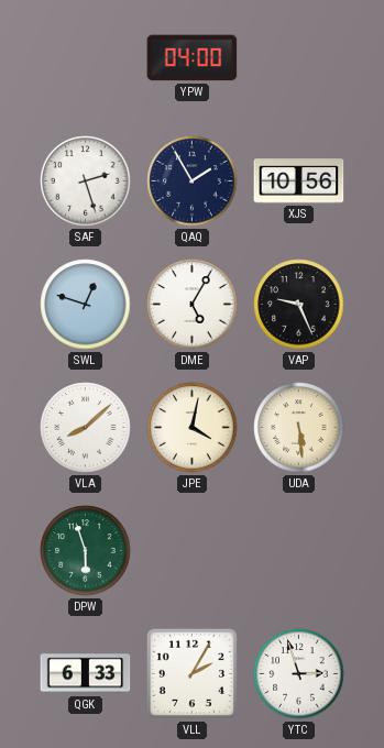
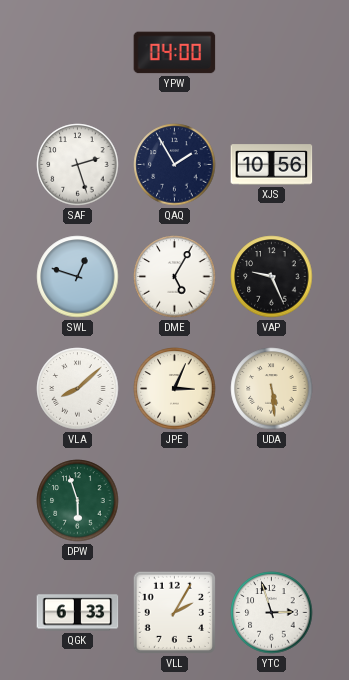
JPE: 4:02 -> 3:04
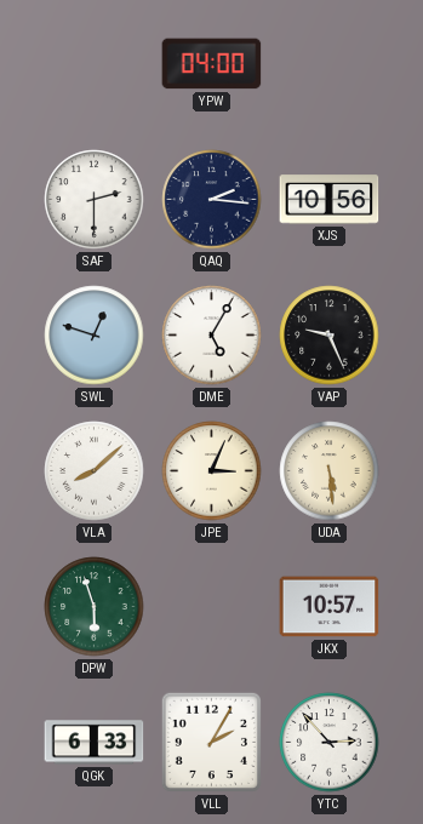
SAF: 2:27 -> 2:30
QAQ: 1:55 -> 2:16
JKX: none -> 10:57
YTC: 2:57 -> 2:53
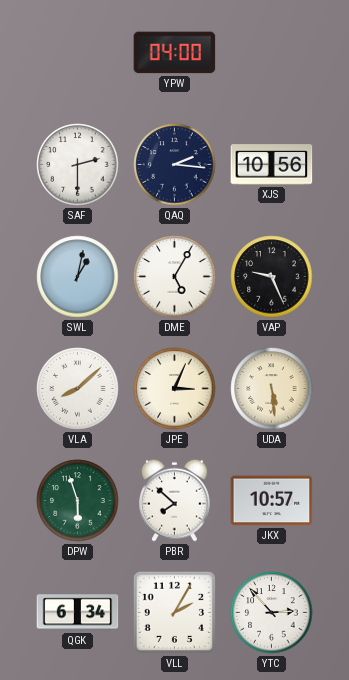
SWL: 12:48 -> 1:02
PBR: none -> 7:52
QGK: 6:33 -> 6:34
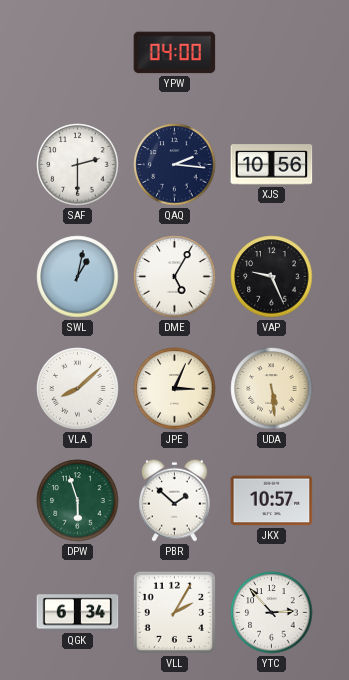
PBR: 7:52 -> 1:52
